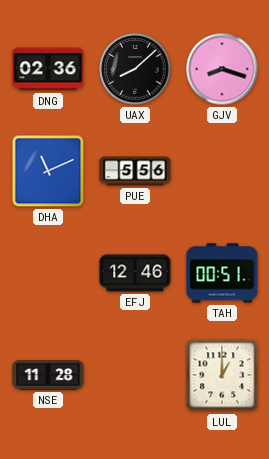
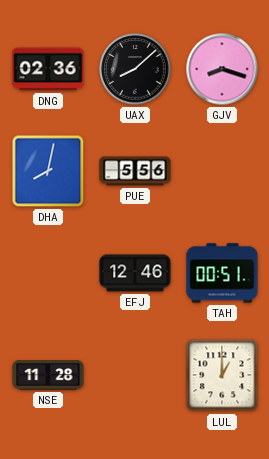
DHA: 11:11 -> 8:02
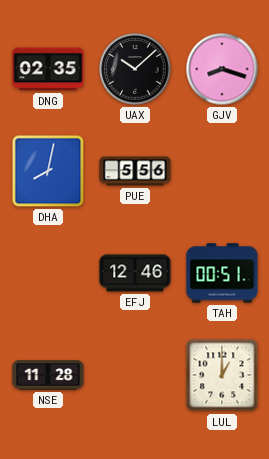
DNG: 02:36 -> 02:35
UAX: 8:08 -> 10:08
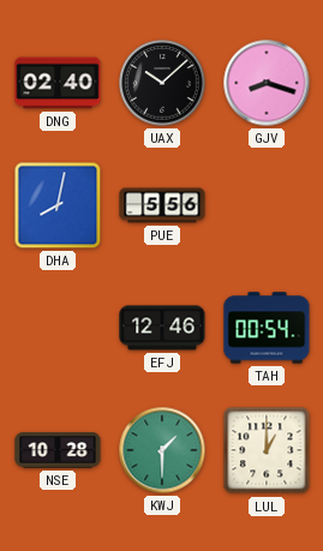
DNG: 02:35 -> 02:40
TAH: 00:51 -> 00:54
NSE: 11:28 -> 10:28
KWJ: none -> 1:30
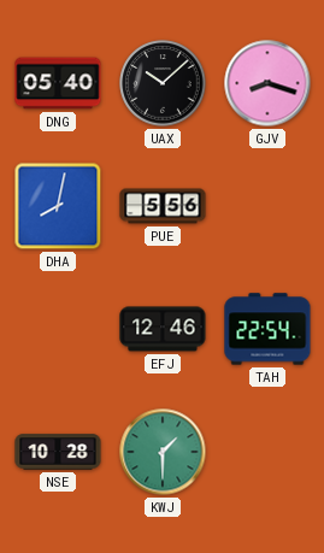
DNG: 02:40 -> 05:40
TAH: 00:54 -> 22:54
LUL: 1:00 -> none
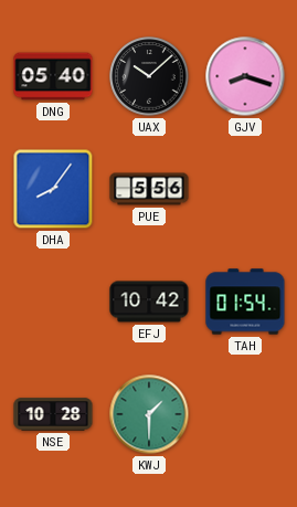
DHA: 8:02 -> 8:06
EFJ: 12:46 -> 10:42
TAH: 22:54 -> 01:54
